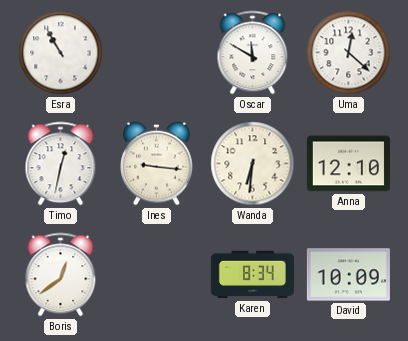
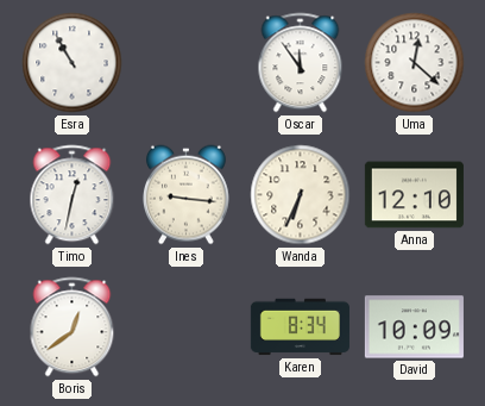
Oscar: 11:50 -> 11:54
Wanda: 6:31 -> 6:34
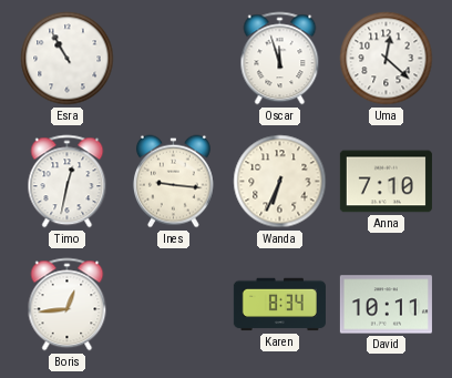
Oscar: 11:54 -> 11:57
Anna: 12:10 -> 7:10
Boris: 12:39 -> 12:44
David: 10:09 -> 10:11
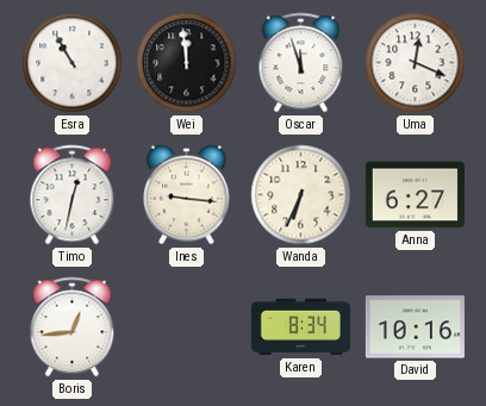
Wei: none -> 11:59
Uma: 12:22 -> 12:19
Anna: 7:10 -> 6:27
David: 10:11 -> 10:16
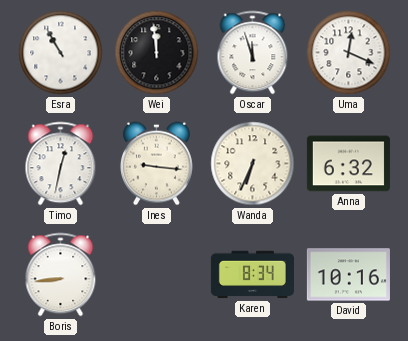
Anna: 6:27 -> 6:32
Boris: 12:44 -> 8:44
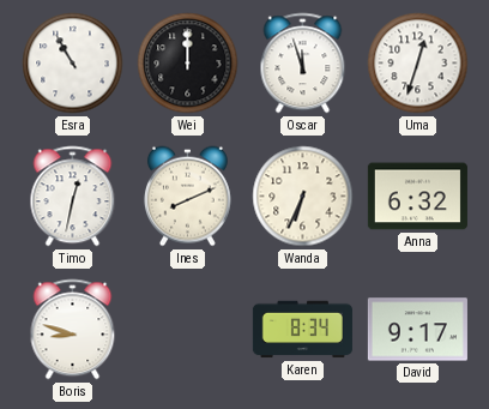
Wei: 11:59 -> 12:00
Uma: 12:19 -> 12:33
Ines: 9:16 -> 8:11
Boris: 8:44 -> 8:48
David: 10:16 -> 9:17
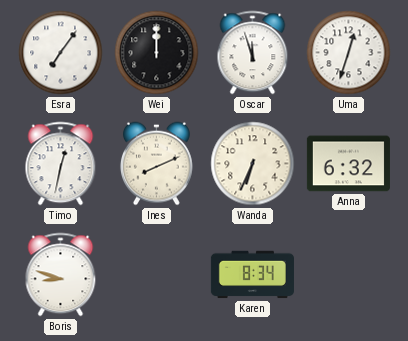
Esra: 10:55 -> 7:06
David: 9:17 -> none
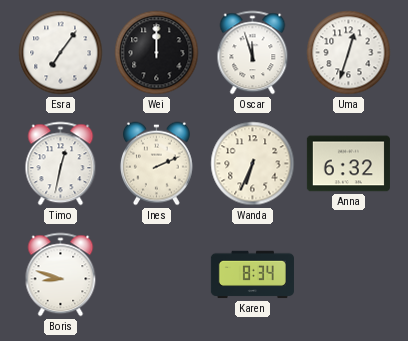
Ines: 8:11 -> 2:11
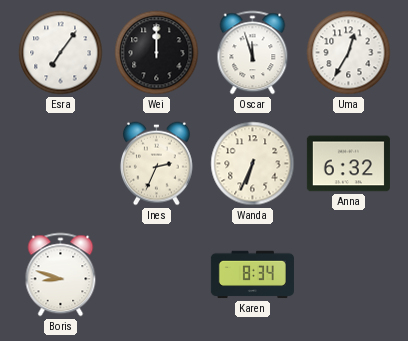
Uma: 12:33 -> 12:35
Timo: 12:32 -> none
Ines: 2:11 -> 2:34
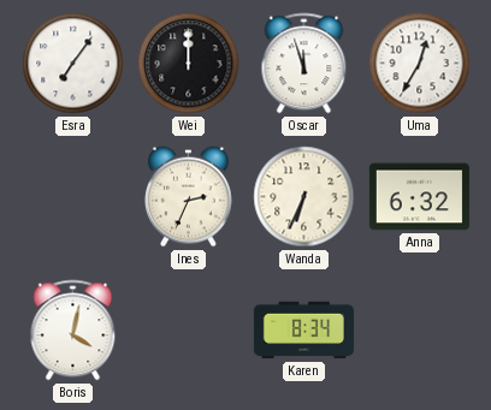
Boris: 8:48 -> 4:02
